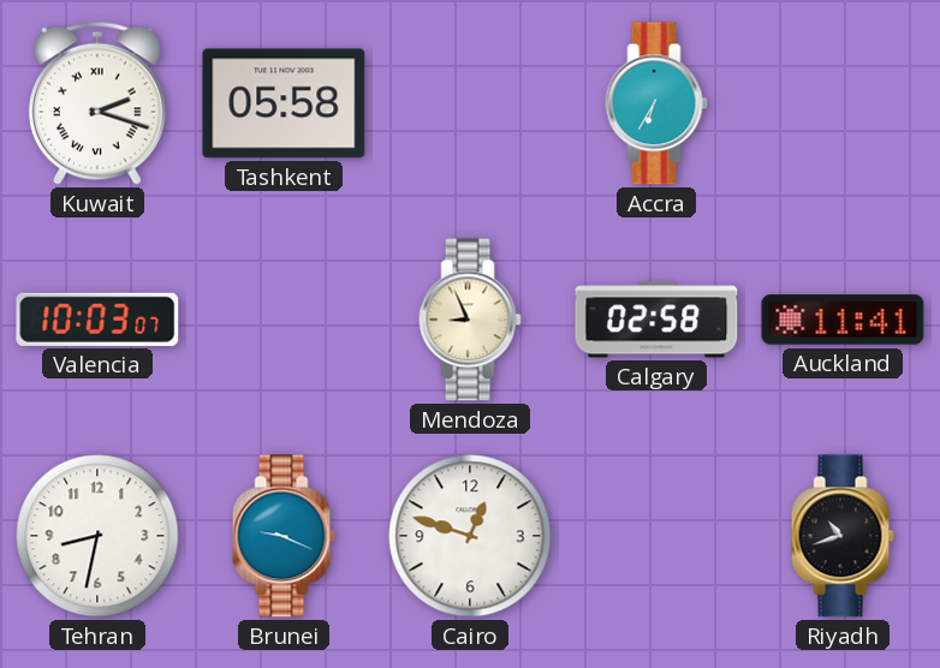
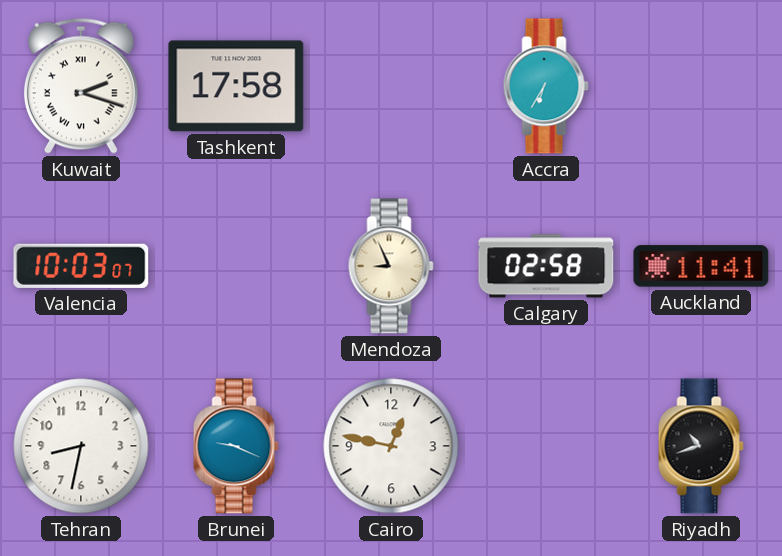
Tashkent: 05:58 -> 17:58
Cairo: 12:48 -> 12:47
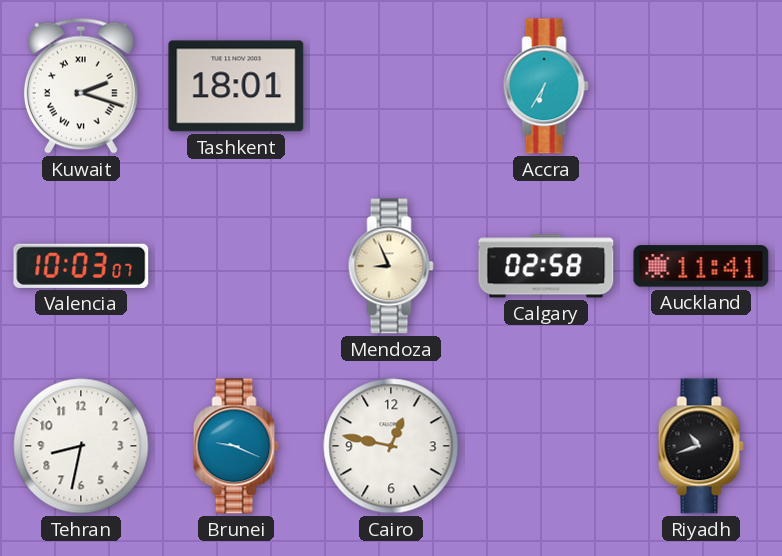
Tashkent: 17:58 -> 18:01
